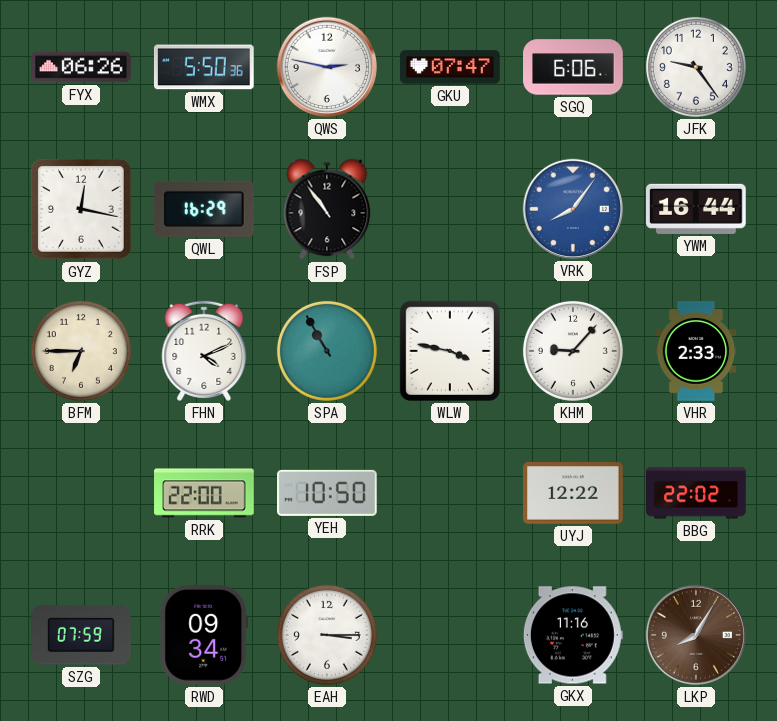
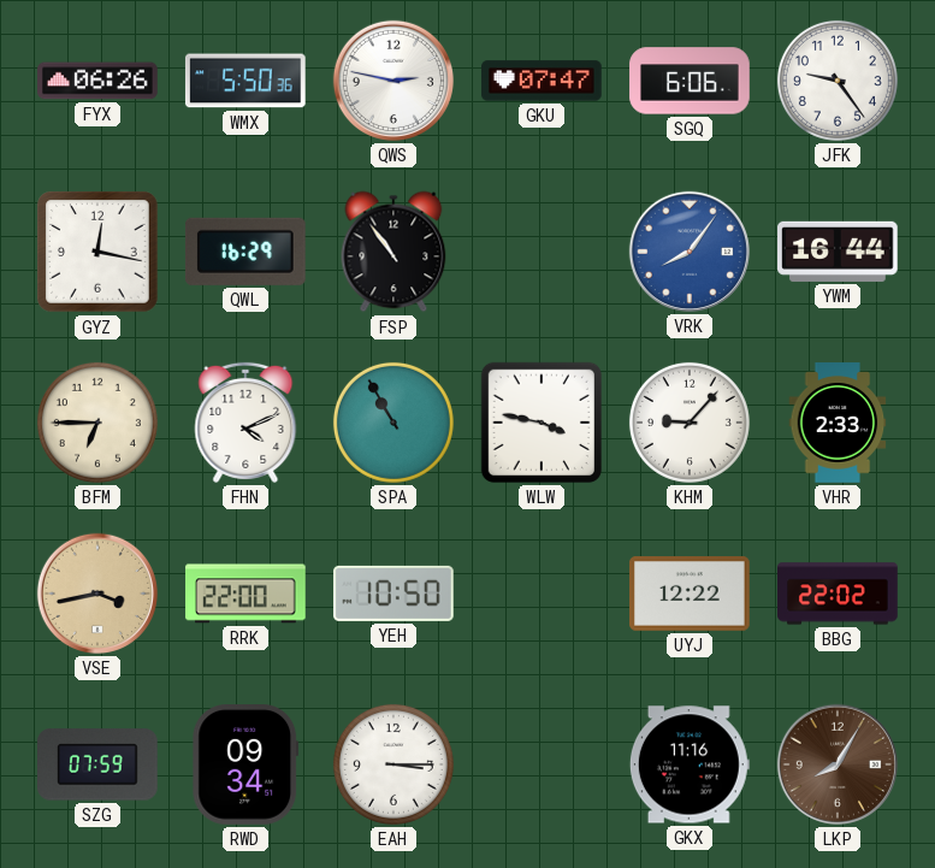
VSE: none -> 3:43
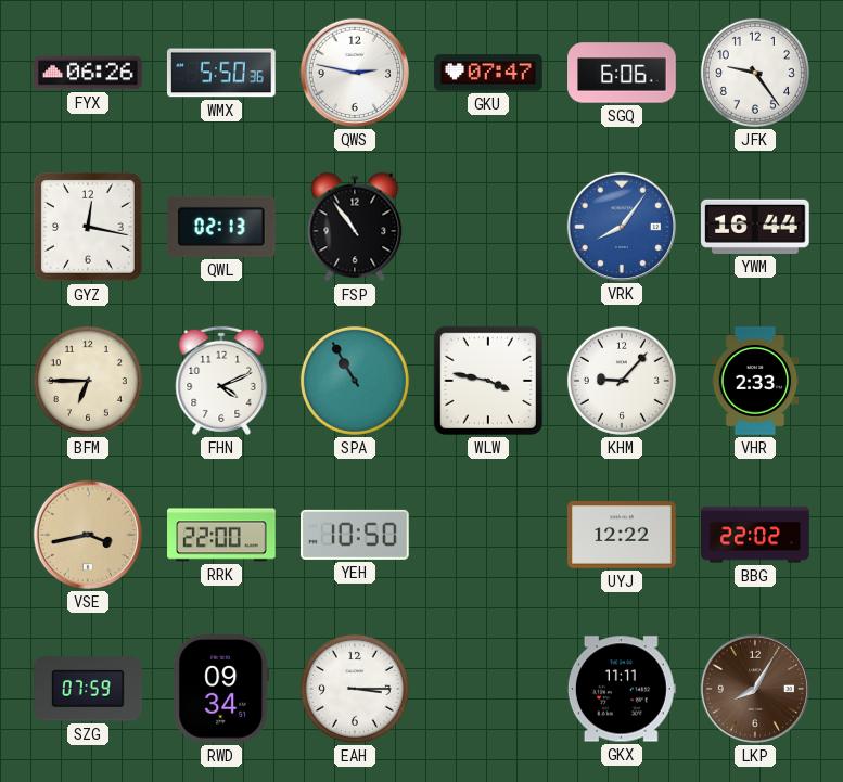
QWL: 16:29 -> 02:13
GKX: 11:16 -> 11:11
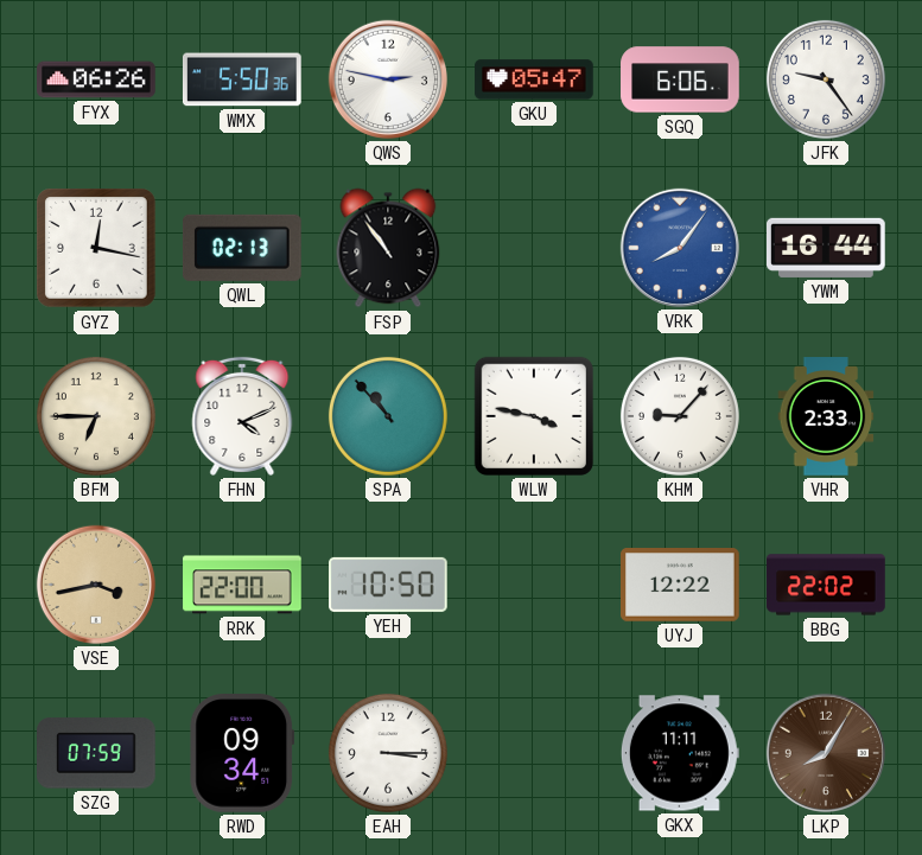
GKU: 07:47 -> 05:47
SPA: 10:55 -> 10:53
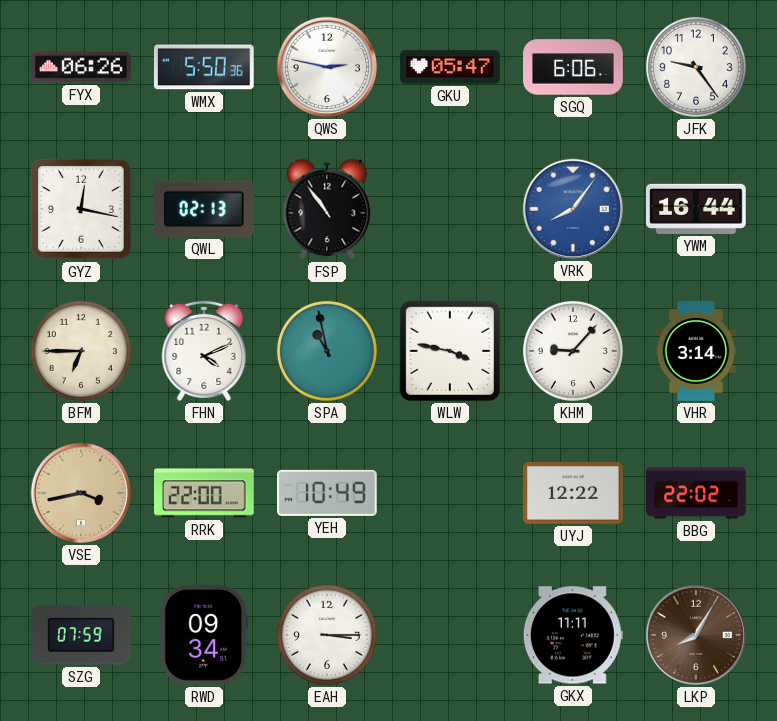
SPA: 10:53 -> 10:58
VHR: 2:33 -> 3:14
YEH: 10:50 -> 10:49
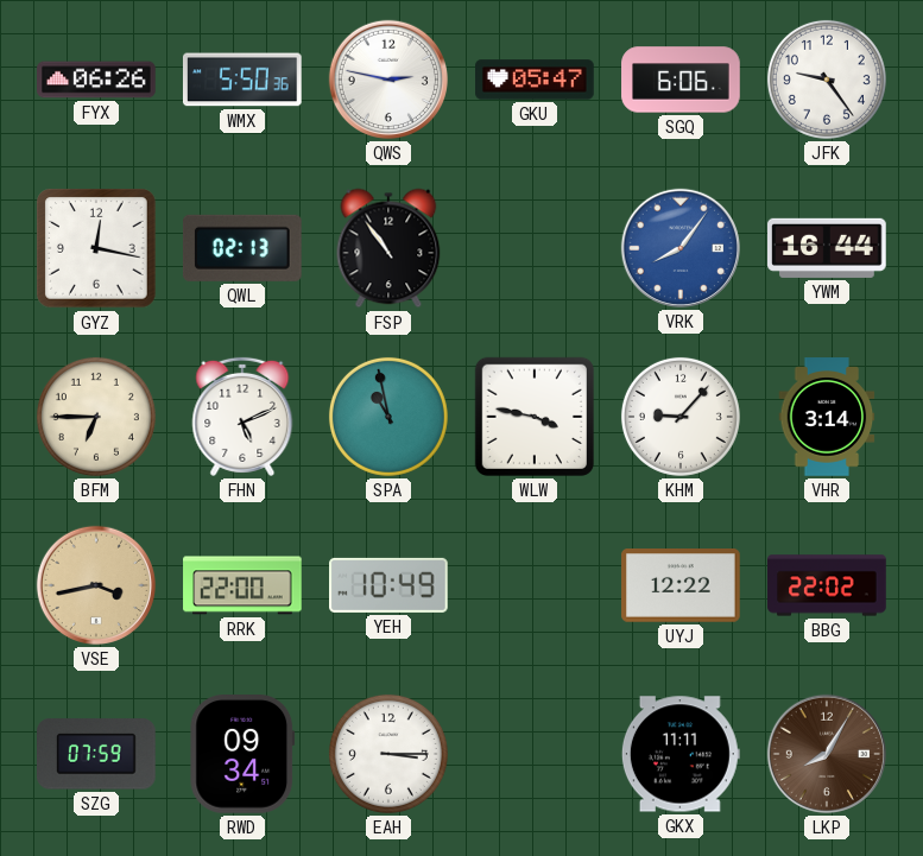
FHN: 4:11 -> 5:11
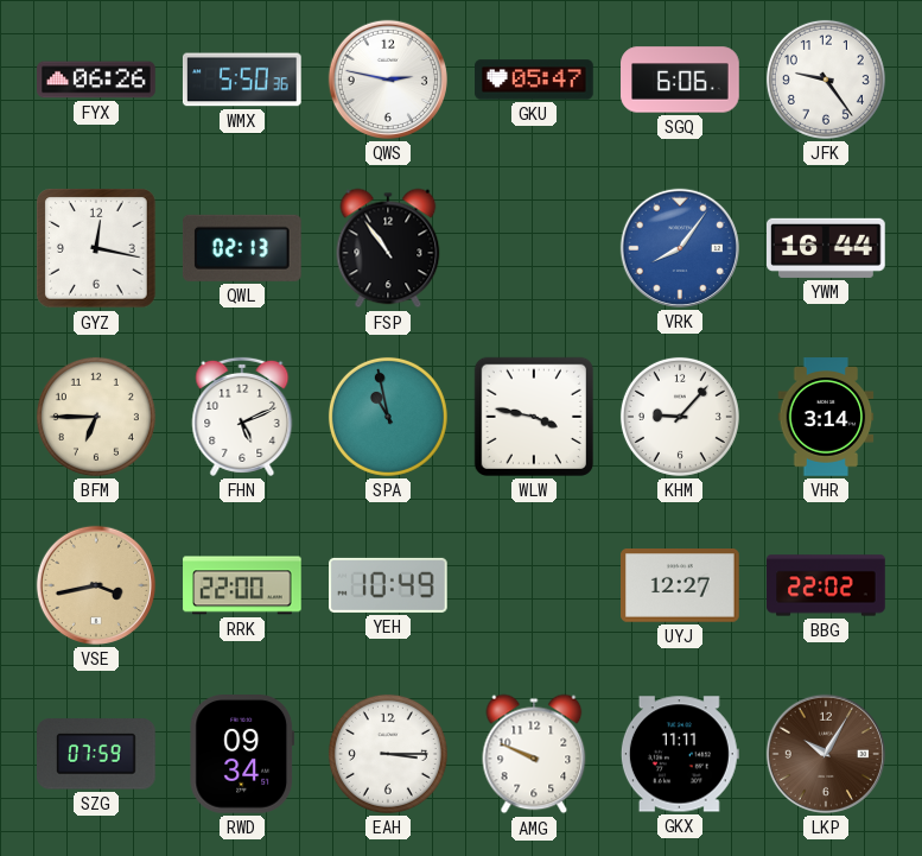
UYJ: 12:22 -> 12:27
AMG: none -> 9:49
LKP: 8:05 -> 10:05
